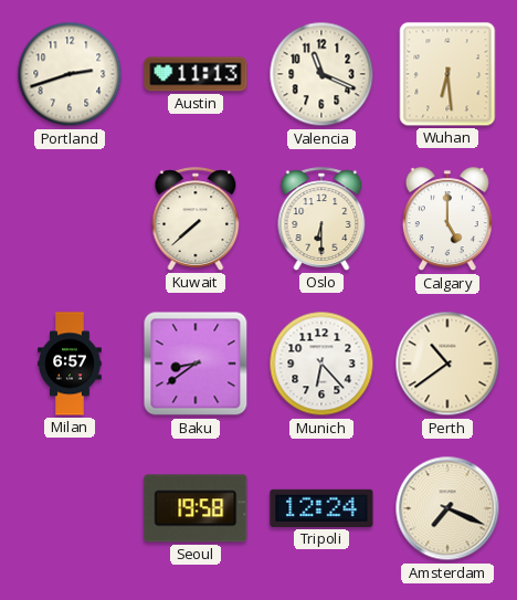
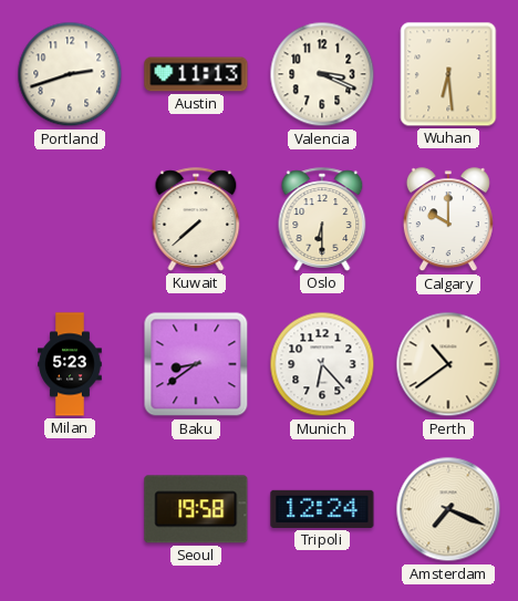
Valencia: 11:19 -> 3:19
Calgary: 5:00 -> 10:00
Milan: 6:57 -> 5:23
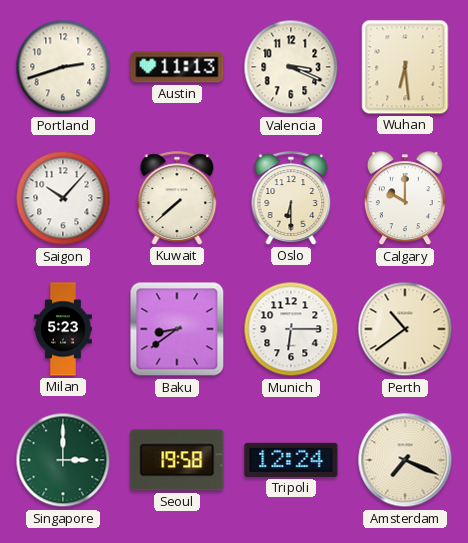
Saigon: none -> 10:07
Munich: 6:23 -> 6:15
Singapore: none -> 3:00
